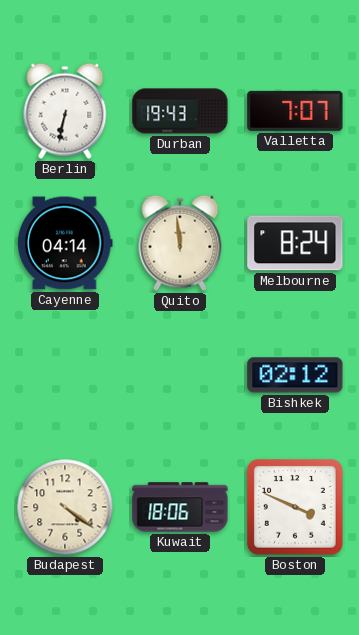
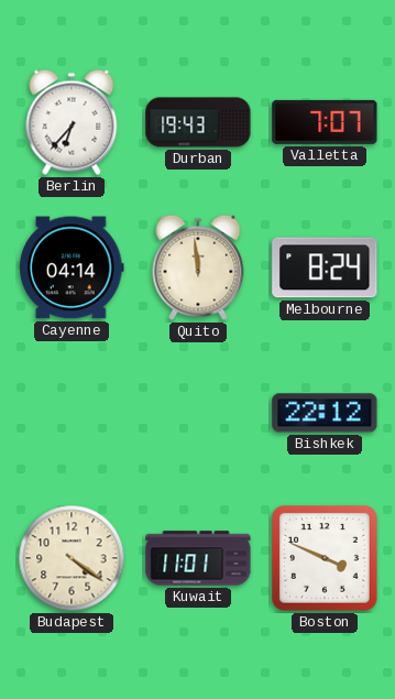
Berlin: 6:32 -> 6:37
Bishkek: 02:12 -> 22:12
Kuwait: 18:06 -> 11:01
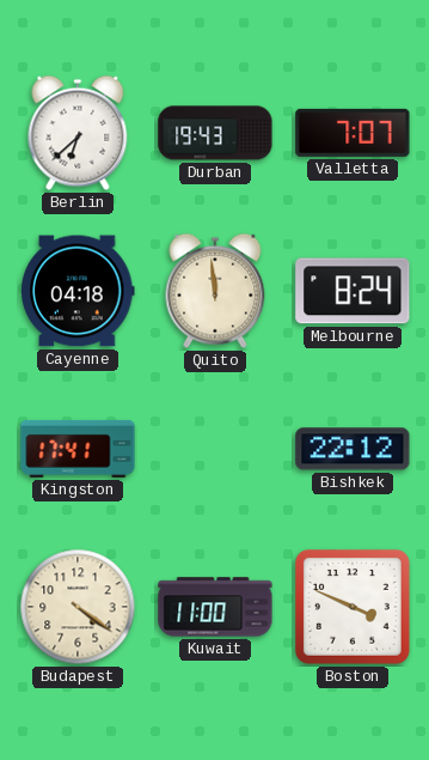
Berlin: 6:37 -> 6:38
Cayenne: 04:14 -> 04:18
Kingston: none -> 17:41
Kuwait: 11:01 -> 11:00
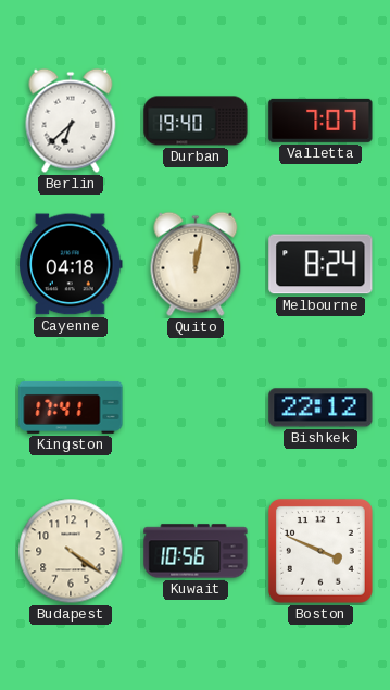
Durban: 19:43 -> 19:40
Quito: 11:59 -> 12:02
Kuwait: 11:00 -> 10:56
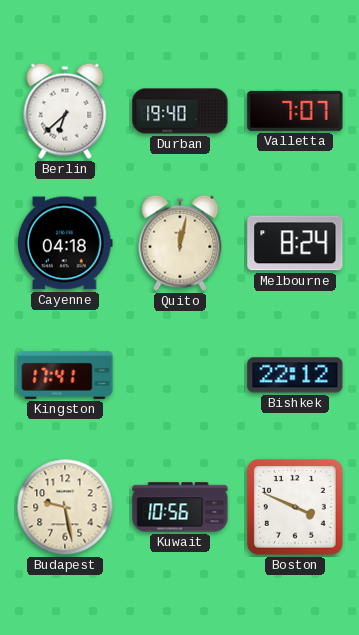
Budapest: 4:21 -> 9:28
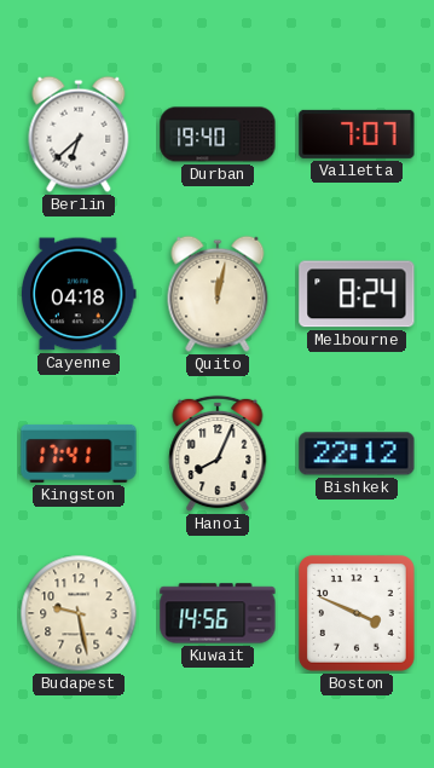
Hanoi: none -> 8:04
Kuwait: 10:56 -> 14:56
